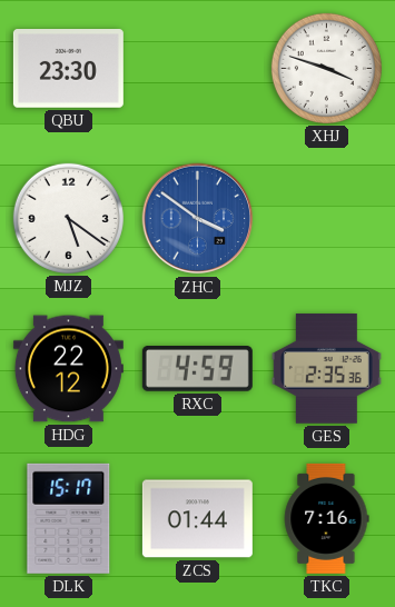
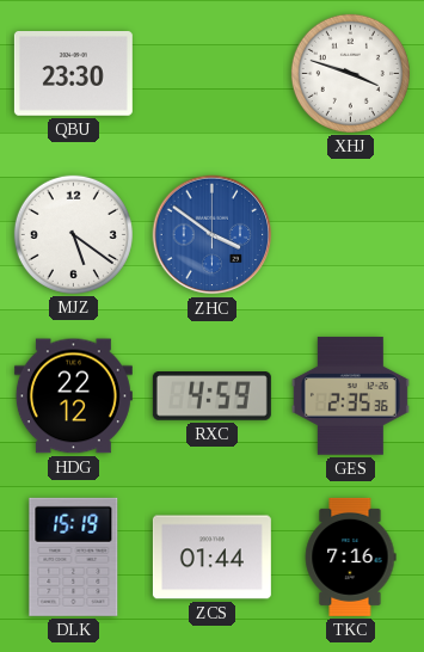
DLK: 15:17 -> 15:19
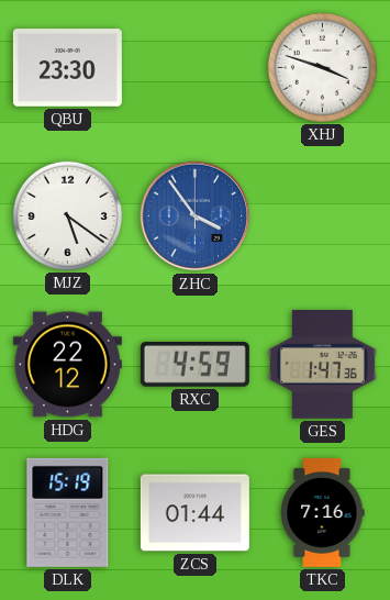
ZHC: 3:51 -> 3:54
GES: 2:35 -> 1:47
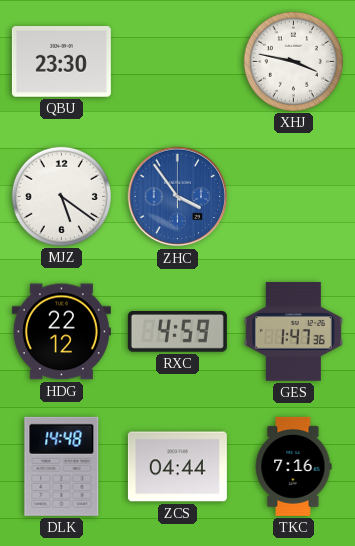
XHJ: 3:48 -> 3:47
DLK: 15:19 -> 14:48
ZCS: 01:44 -> 04:44
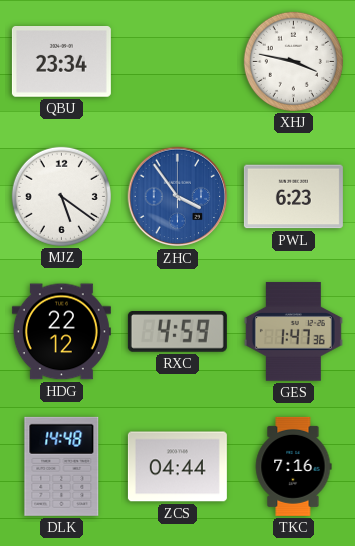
QBU: 23:30 -> 23:34
PWL: none -> 6:23
